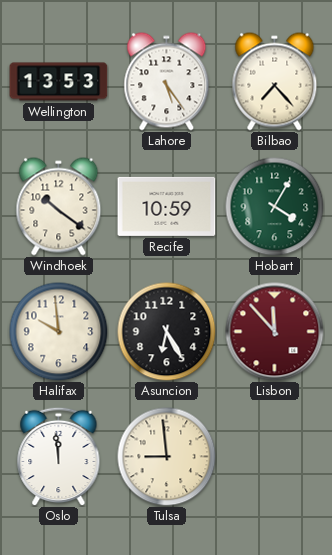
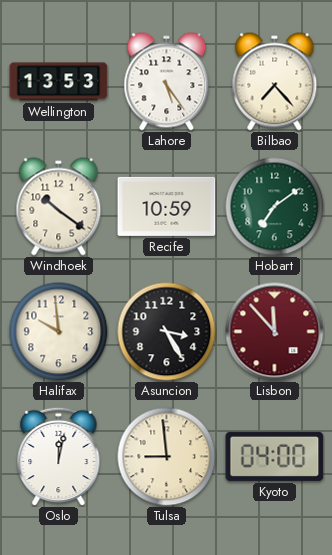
Hobart: 4:05 -> 7:09
Asuncion: 6:25 -> 3:25
Oslo: 11:59 -> 12:02
Kyoto: none -> 04:00
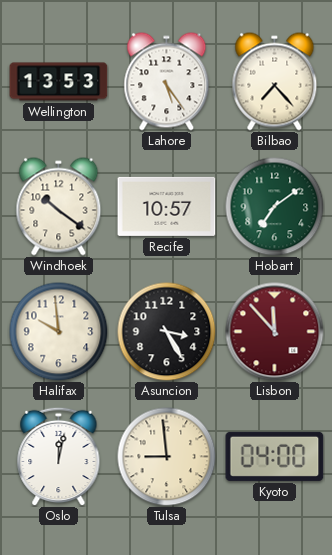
Recife: 10:59 -> 10:57
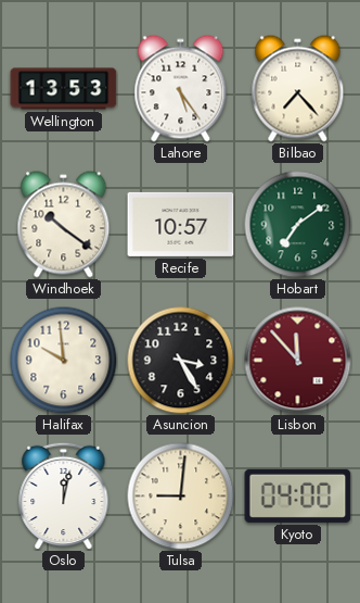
Tulsa: 8:59 -> 9:01
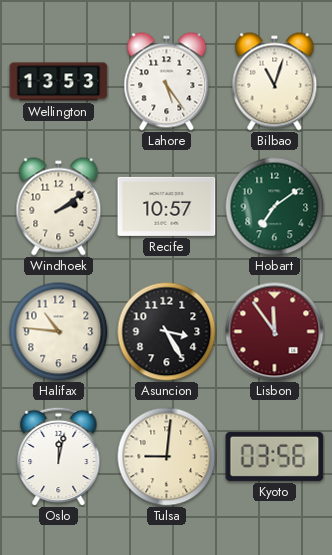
Bilbao: 7:23 -> 11:03
Windhoek: 10:21 -> 2:09
Halifax: 9:59 -> 10:46
Lisbon: 11:53 -> 11:54
Kyoto: 04:00 -> 03:56
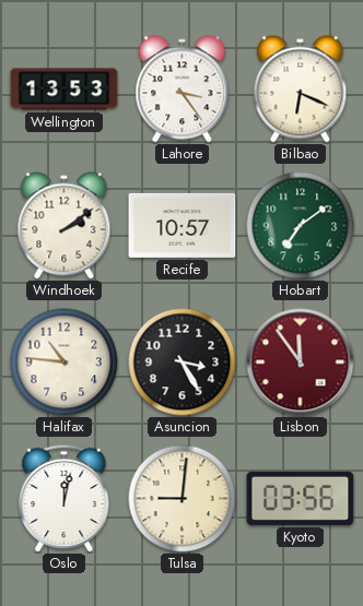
Lahore: 5:24 -> 3:24
Bilbao: 11:03 -> 6:19
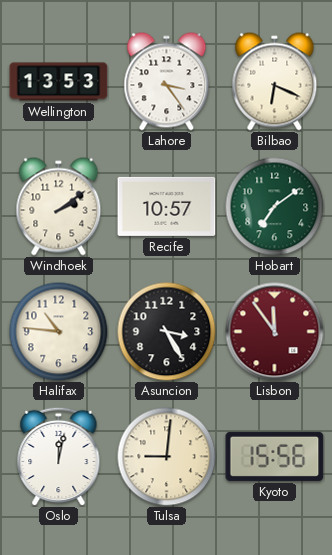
Kyoto: 03:56 -> 15:56
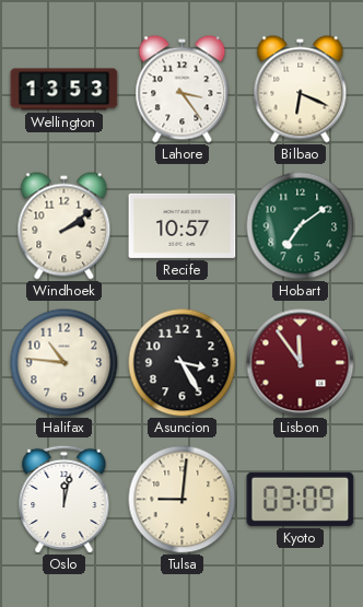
Kyoto: 15:56 -> 03:09
